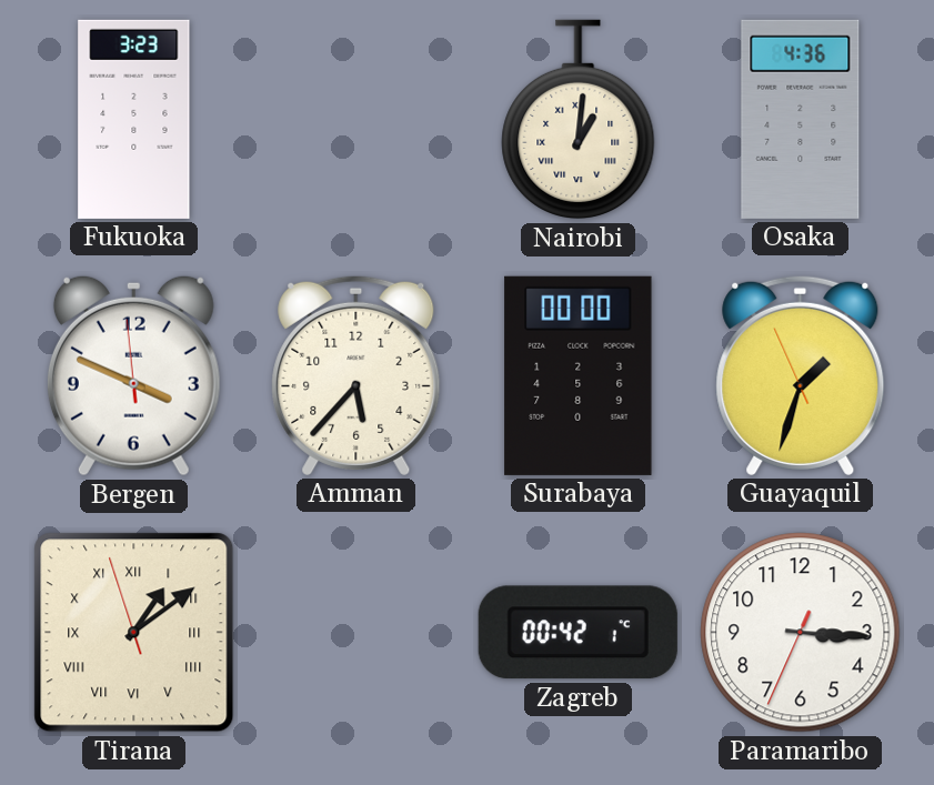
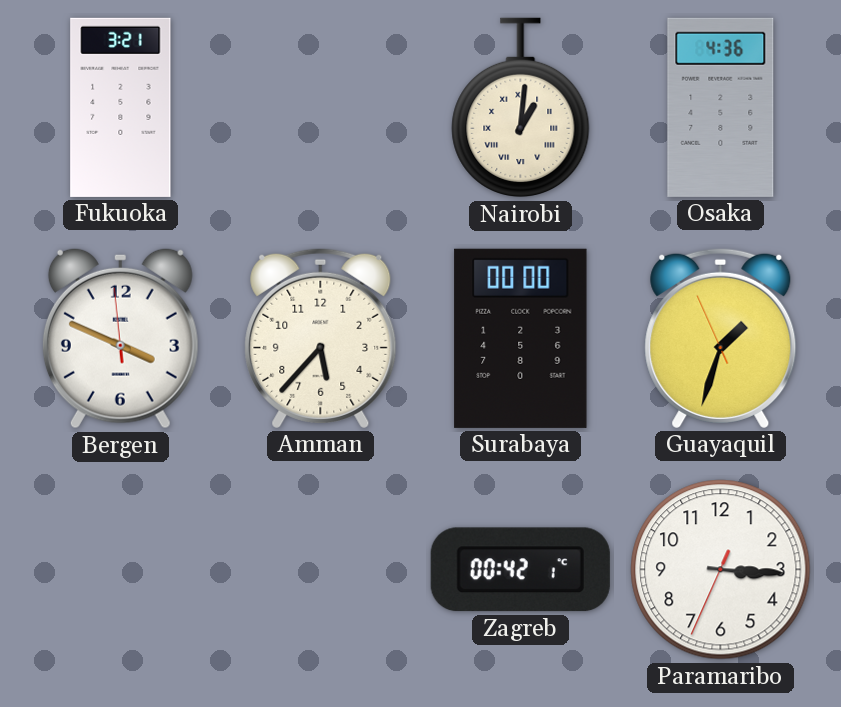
Fukuoka: 3:23 -> 3:21
Tirana: 1:08 -> none
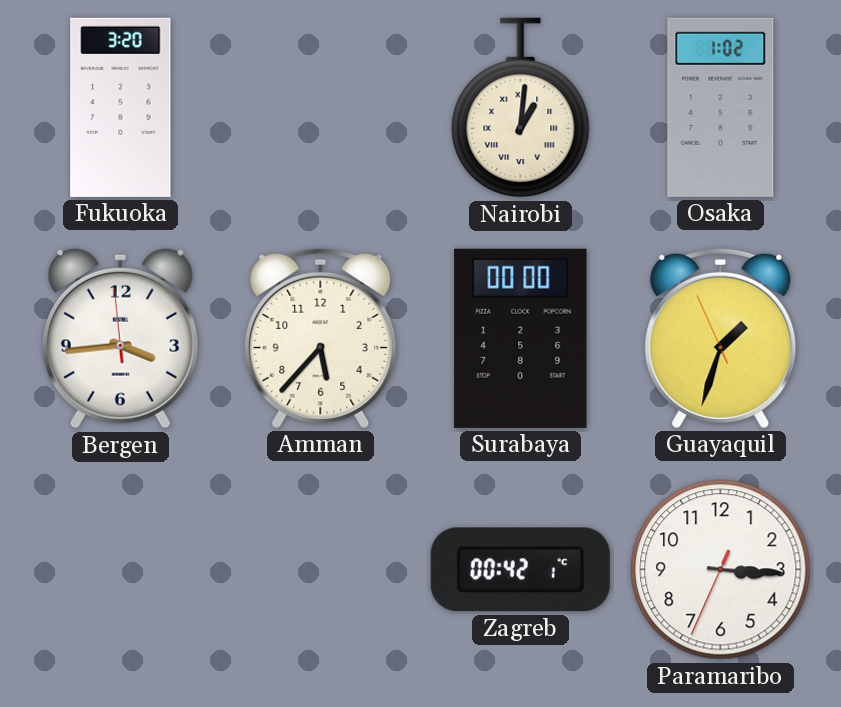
Fukuoka: 3:21 -> 3:20
Osaka: 4:36 -> 1:02
Bergen: 3:48 -> 3:43
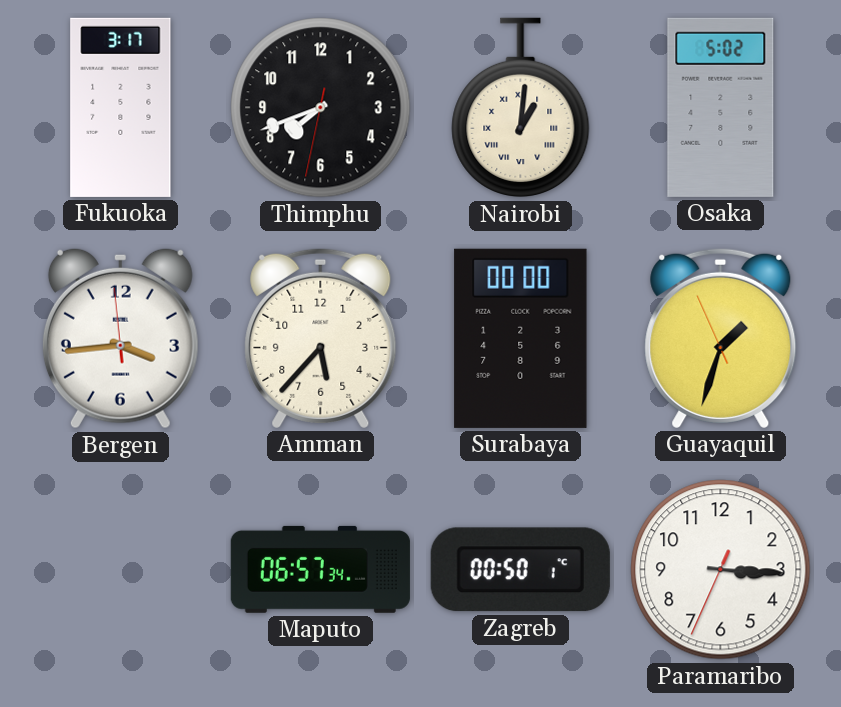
Fukuoka: 3:20 -> 3:17
Thimphu: none -> 7:41
Osaka: 1:02 -> 5:02
Maputo: none -> 06:57
Zagreb: 00:42 -> 00:50
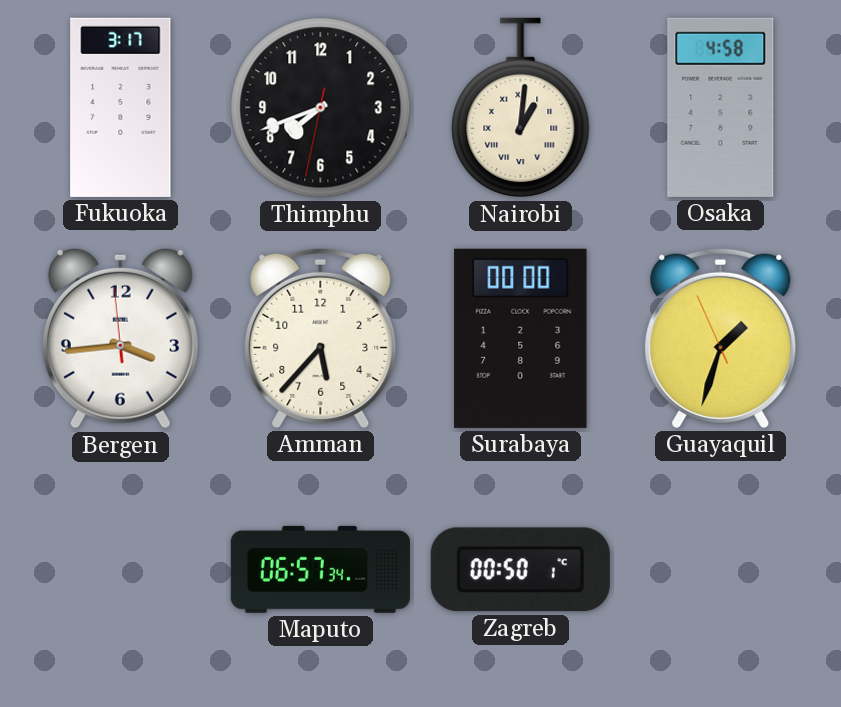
Osaka: 5:02 -> 4:58
Paramaribo: 3:15 -> none
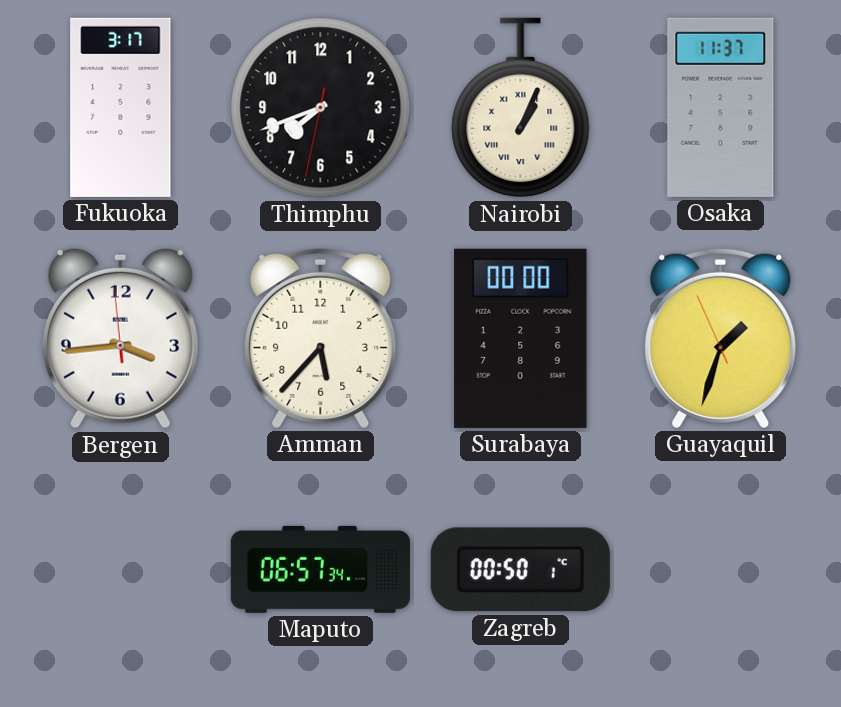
Nairobi: 1:01 -> 1:04
Osaka: 4:58 -> 11:37
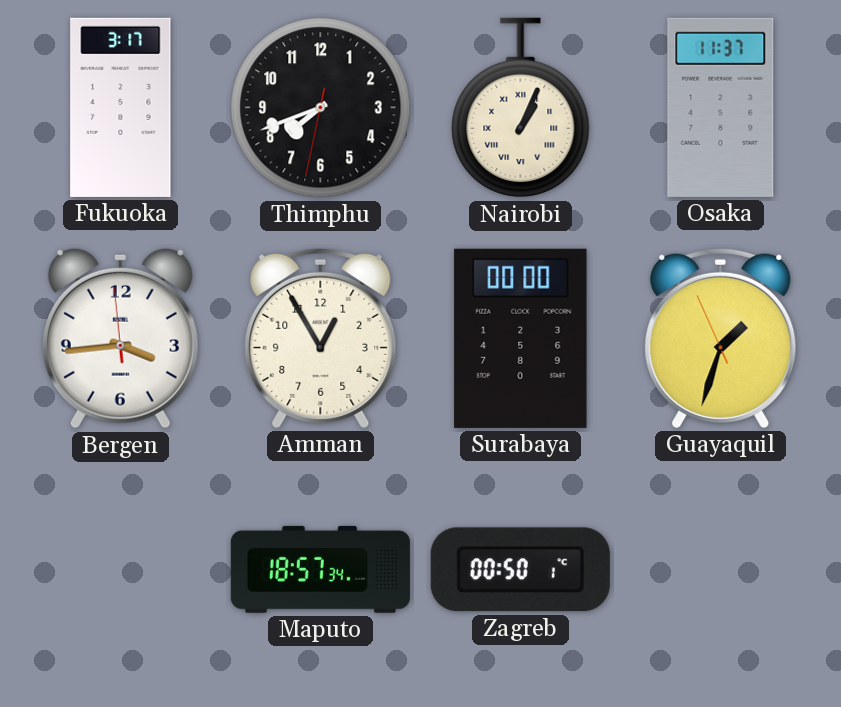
Amman: 5:37 -> 12:55
Maputo: 06:57 -> 18:57
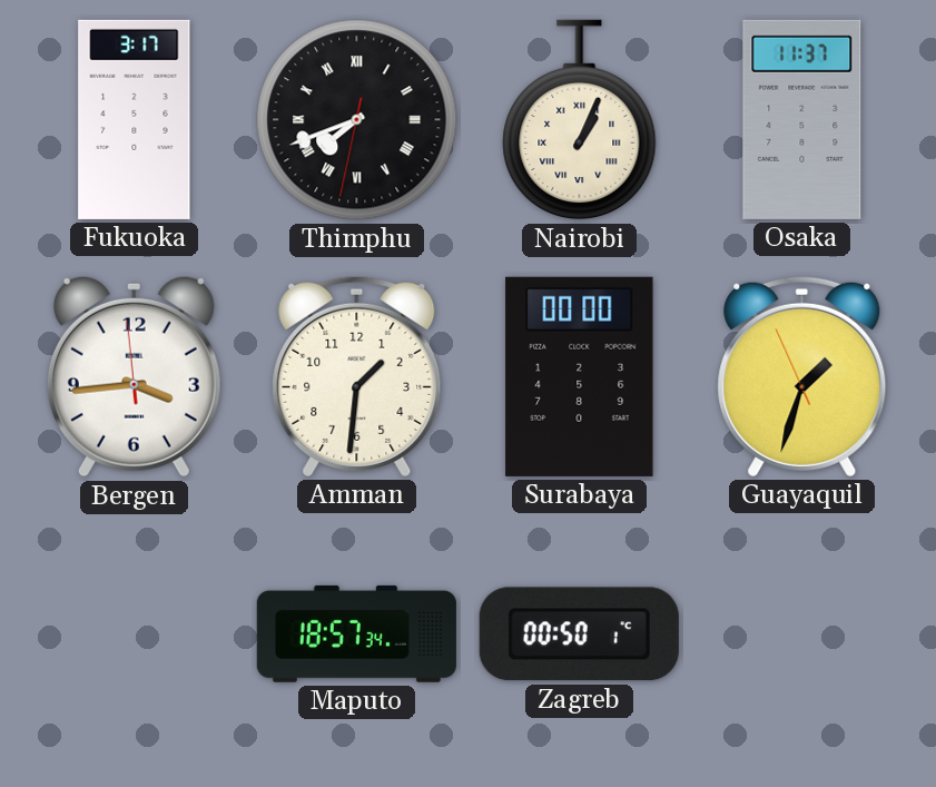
Thimphu numerals: Arabic -> Roman
Amman: 12:55 -> 1:31
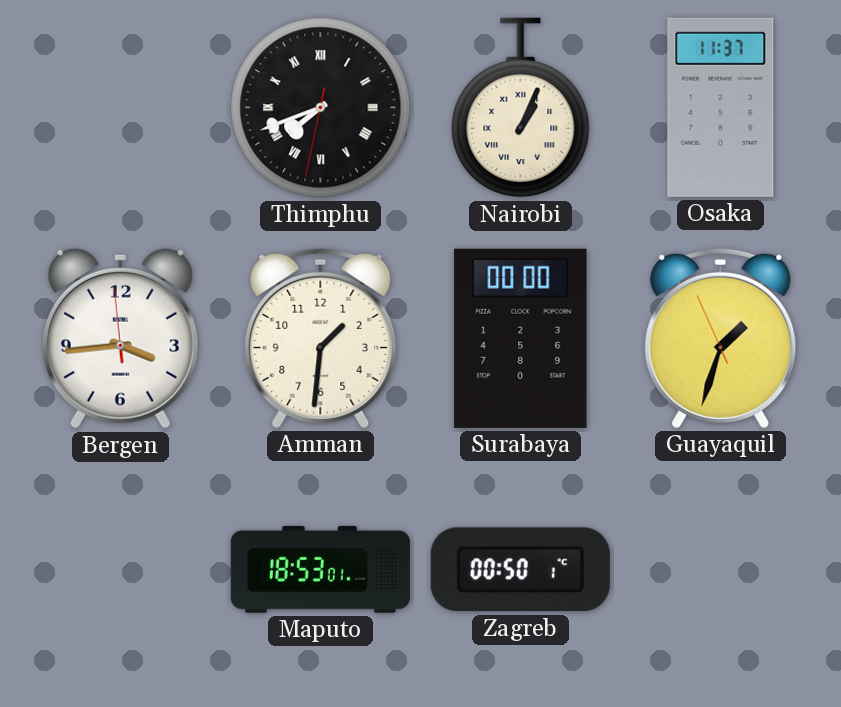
Fukuoka: 3:17 -> none
Maputo: 18:57 -> 18:53
